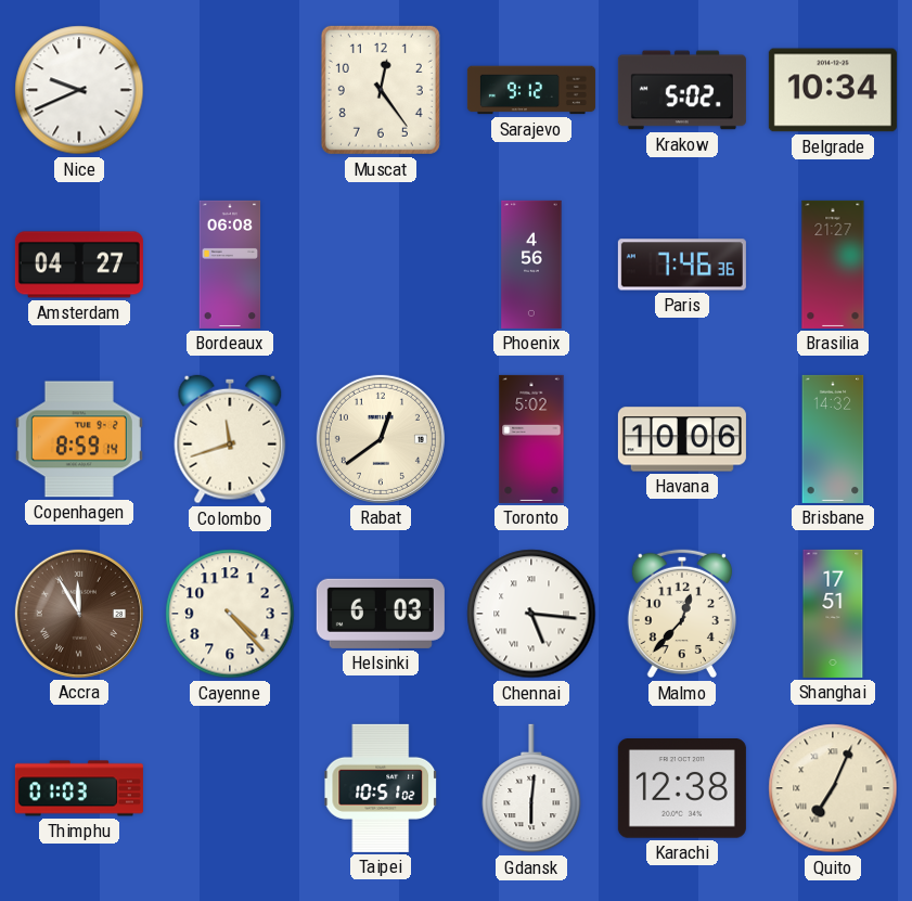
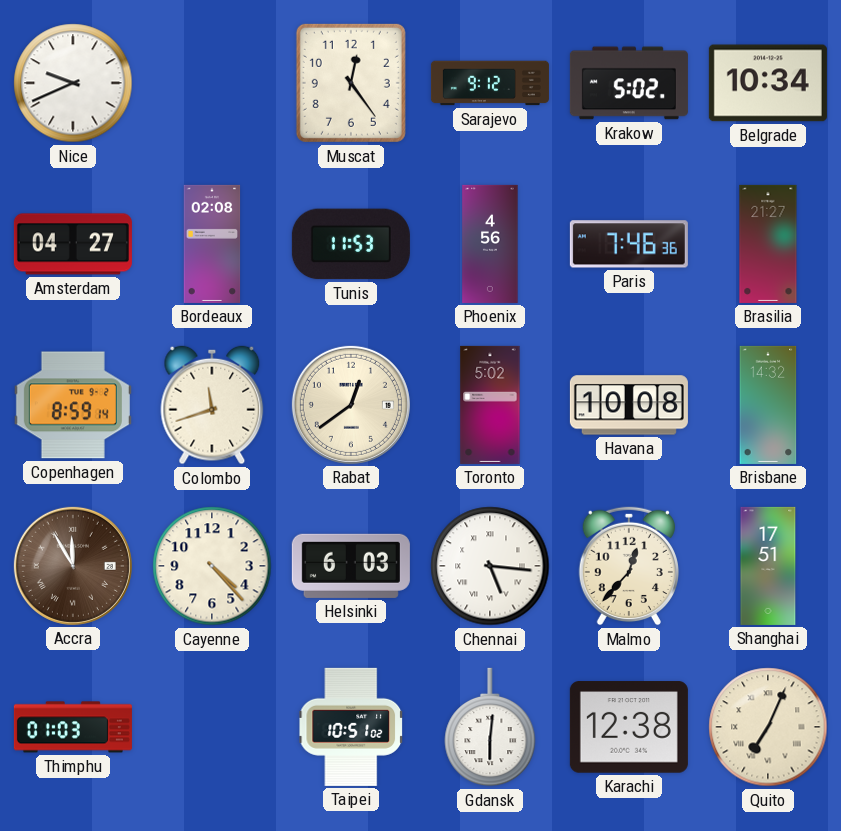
Bordeaux: 06:08 -> 02:08
Tunis: none -> 11:53
Havana: 10:06 -> 10:08
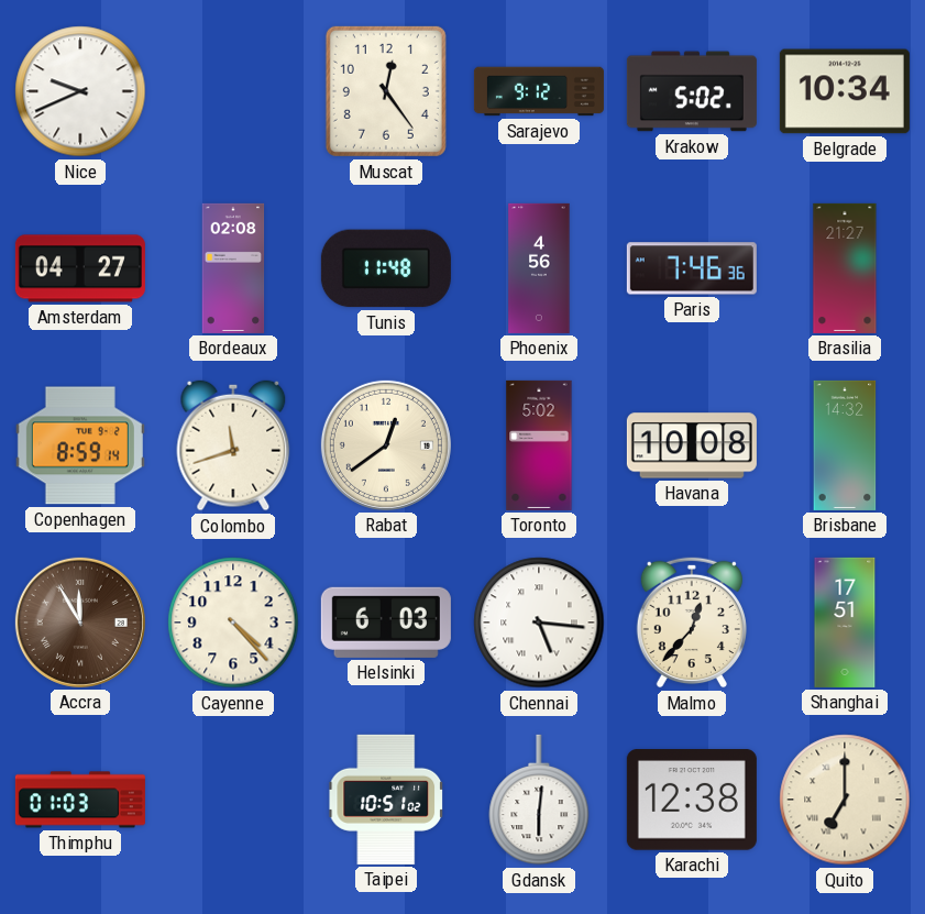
Tunis: 11:53 -> 11:48
Quito: 7:04 -> 7:00
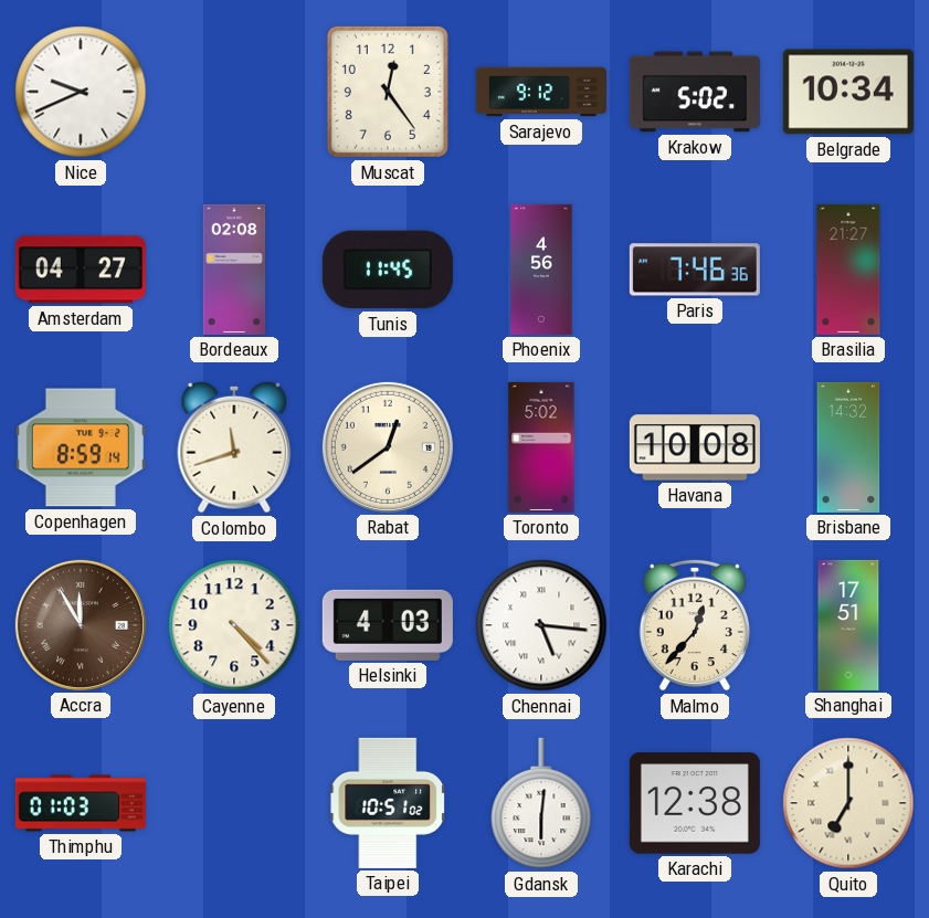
Tunis: 11:48 -> 11:45
Helsinki: 6:03 -> 4:03
